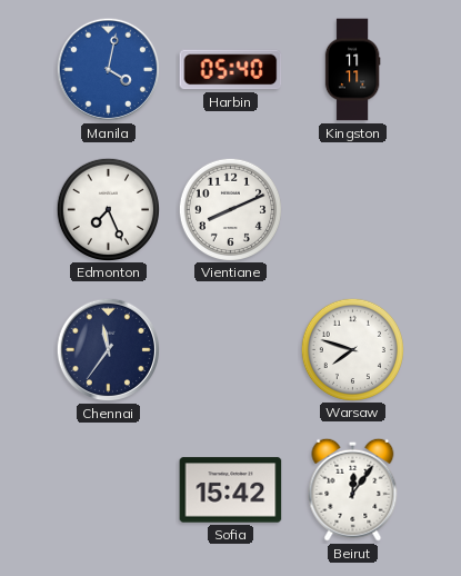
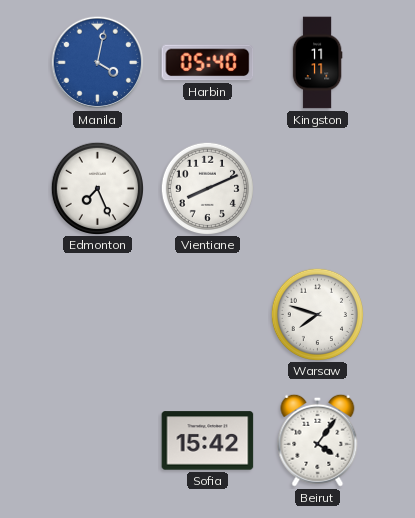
Chennai: 11:36 -> none
Beirut: 12:06 -> 4:06
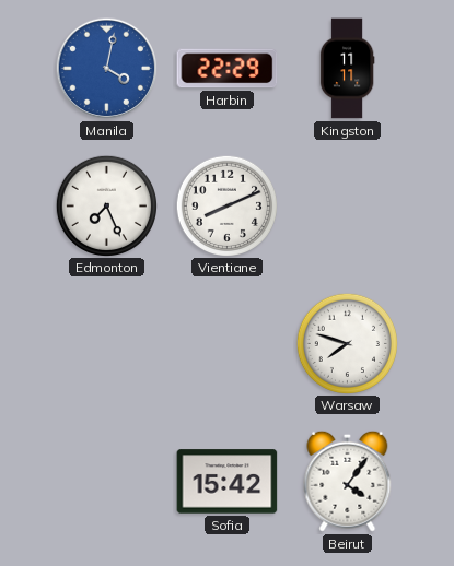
Harbin: 05:40 -> 22:29
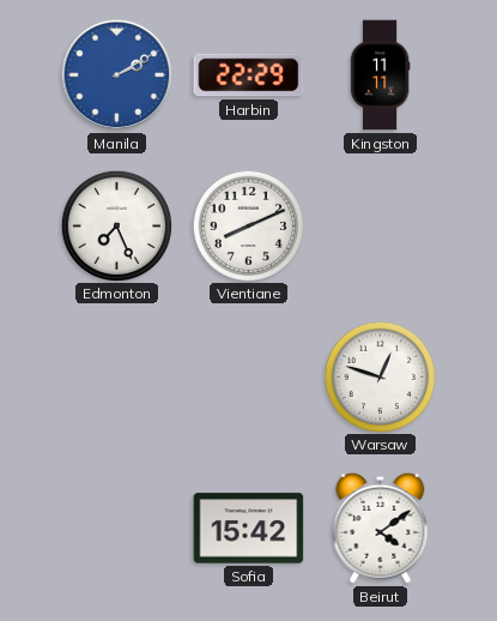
Manila: 4:02 -> 2:10
Warsaw: 7:48 -> 12:48
Beirut: 4:06 -> 4:09
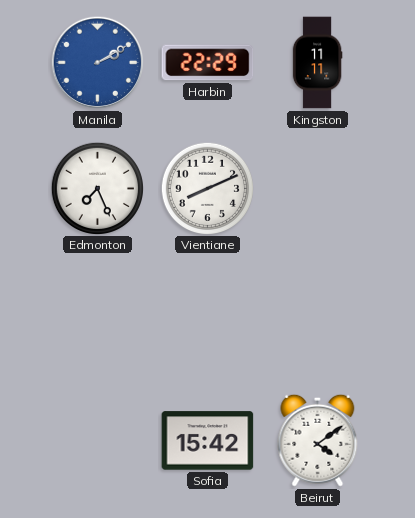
Warsaw: 12:48 -> none
